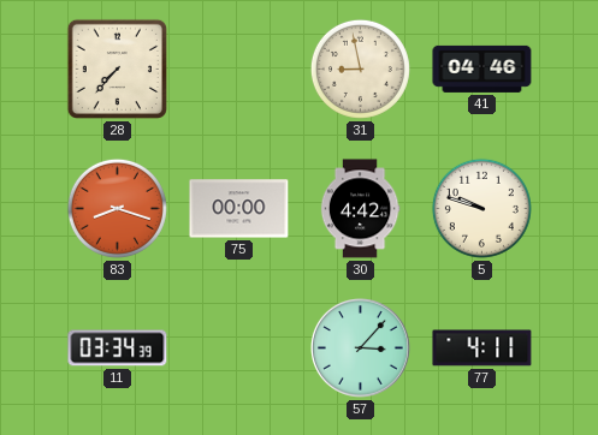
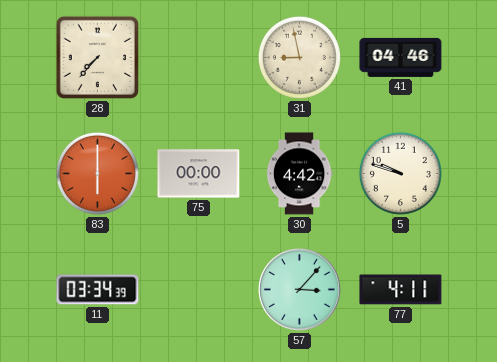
83: 8:18 -> 6:00
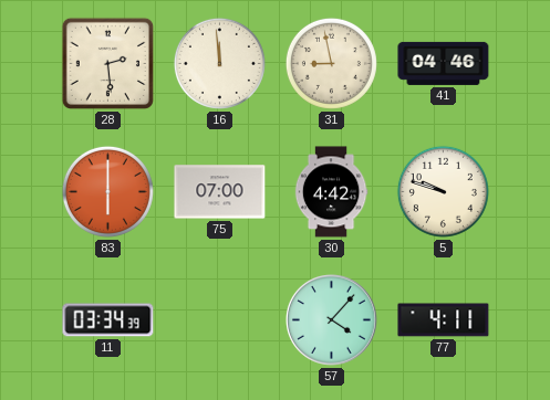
28: 7:37 -> 2:29
16: none -> 11:59
75: 00:00 -> 07:00
57: 3:07 -> 4:07
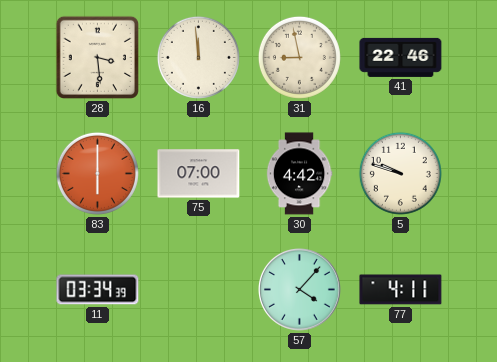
28: 2:29 -> 3:29
41: 04:46 -> 22:46
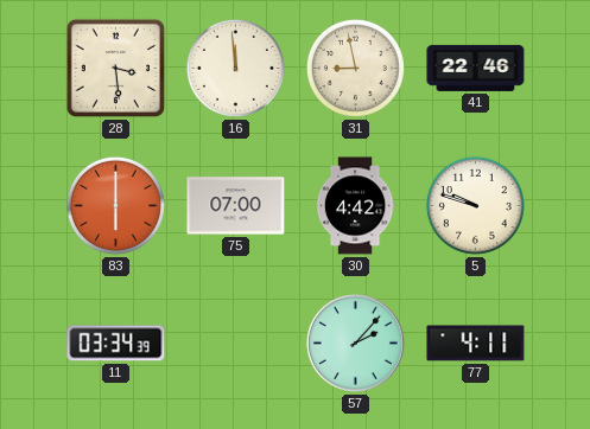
57: 4:07 -> 2:07
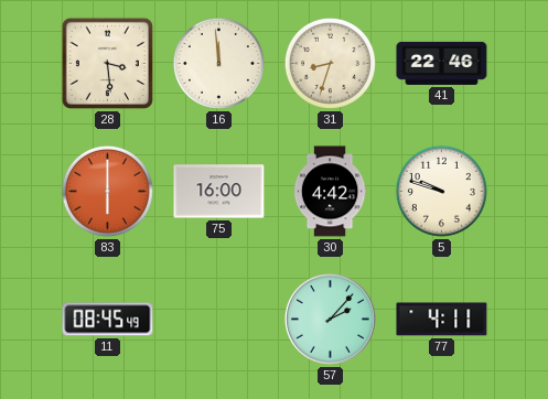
31: 8:58 -> 8:33
75: 07:00 -> 16:00
11: 03:34 -> 08:45
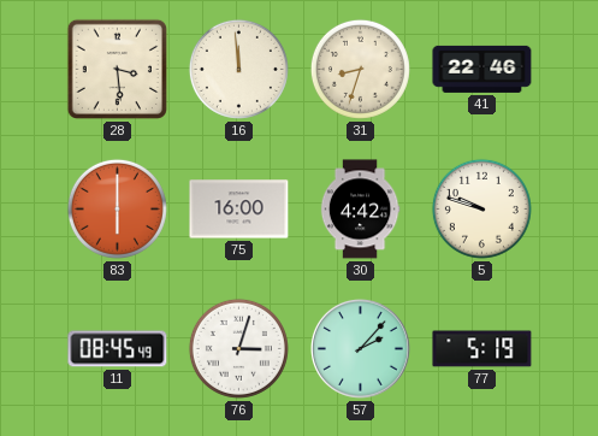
76: none -> 3:03
77: 4:11 -> 5:19
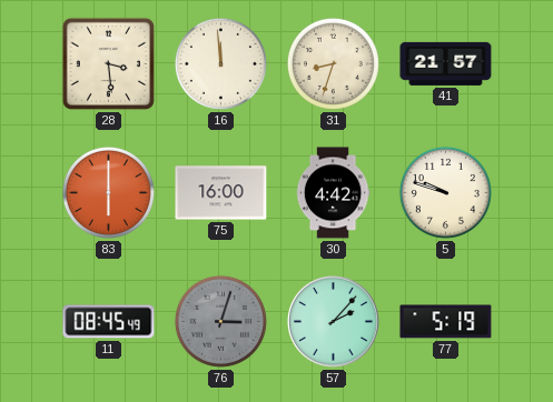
41: 22:46 -> 21:57
76 dial: white -> grey
